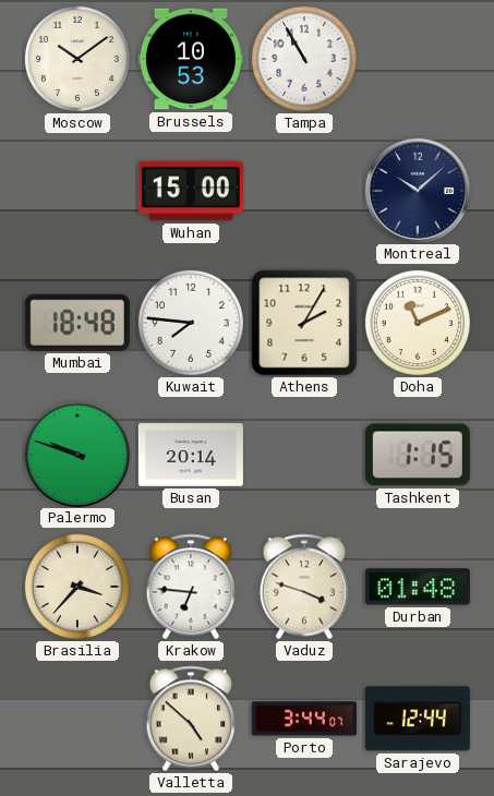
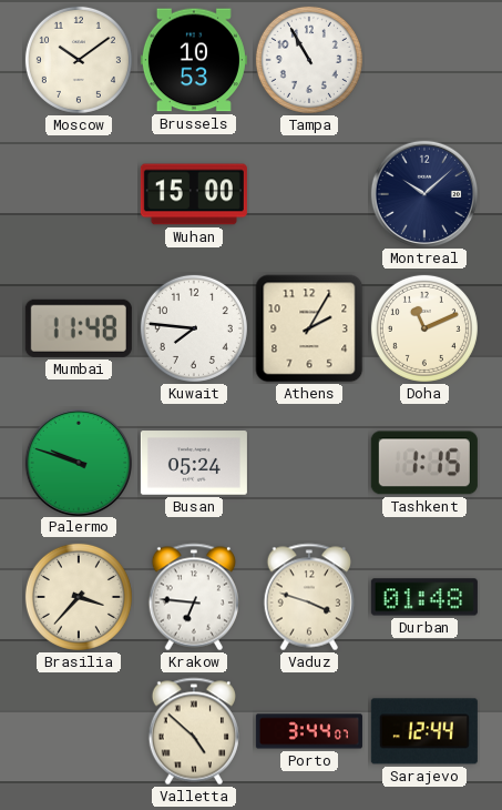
Mumbai: 18:48 -> 11:48
Busan: 20:14 -> 05:24
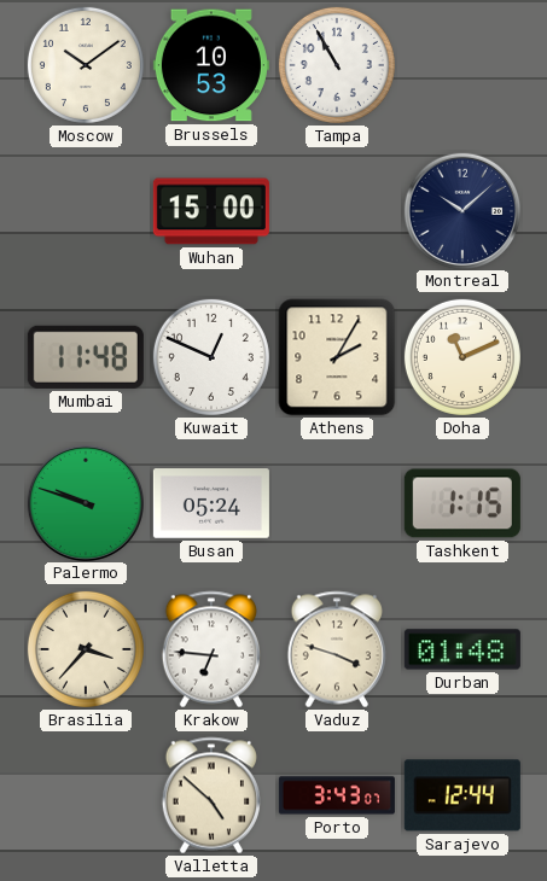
Kuwait: 7:46 -> 12:49
Porto: 3:44 -> 3:43
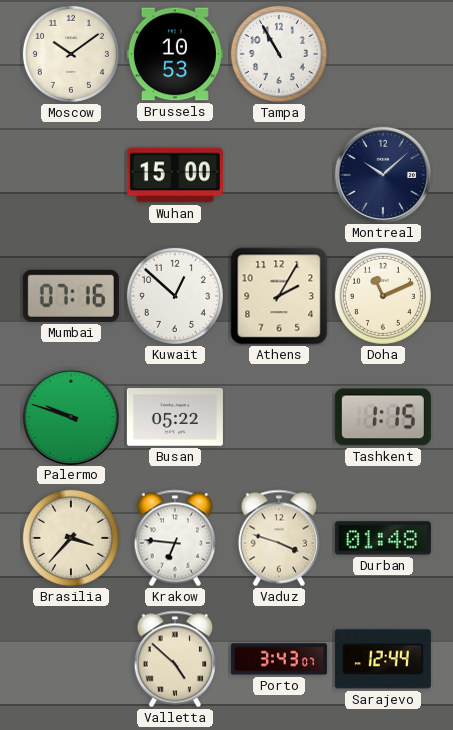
Mumbai: 11:48 -> 07:16
Kuwait: 12:49 -> 12:52
Busan: 05:24 -> 05:22
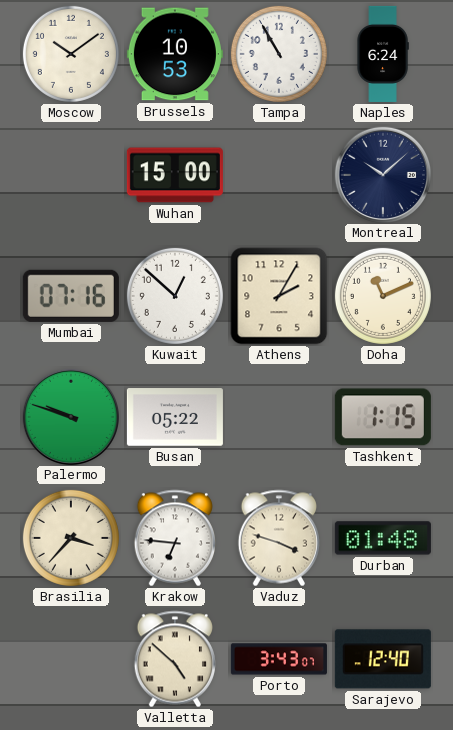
Naples: none -> 6:24
Sarajevo: 12:44 -> 12:40
